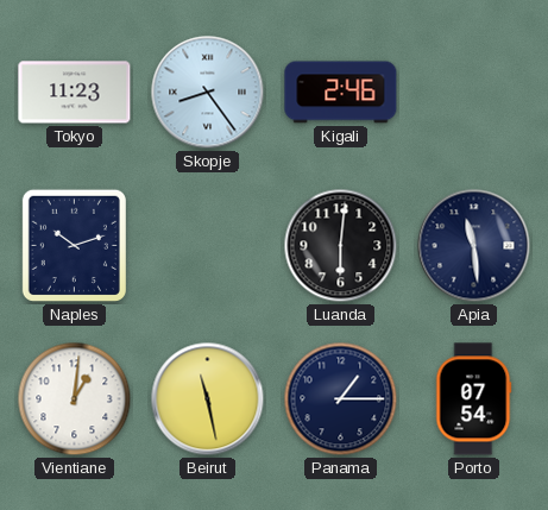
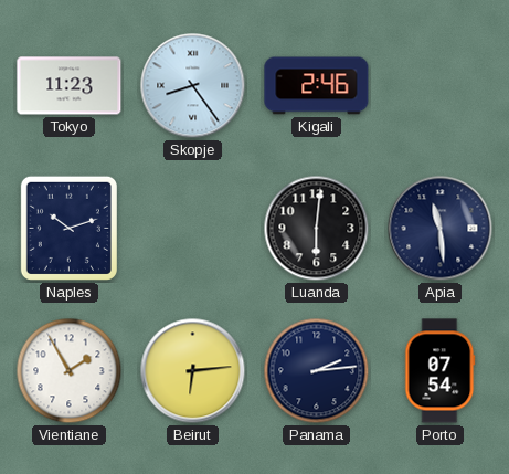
Vientiane: 1:01 -> 1:55
Beirut: 11:28 -> 6:14
Panama: 1:15 -> 2:14
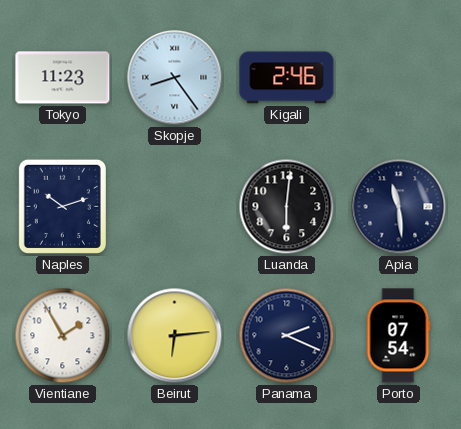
Panama: 2:14 -> 2:19
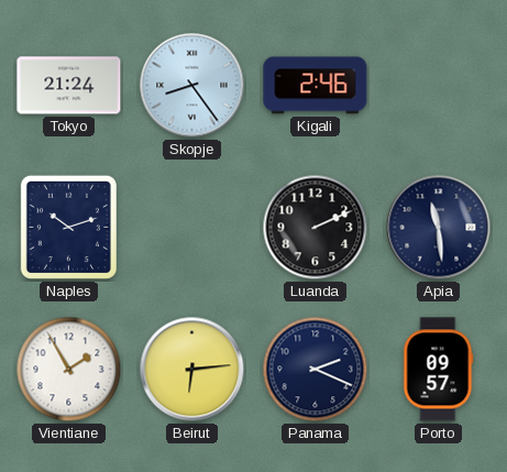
Tokyo: 11:23 -> 21:24
Luanda: 6:01 -> 2:11
Porto: 07:54 -> 09:57
